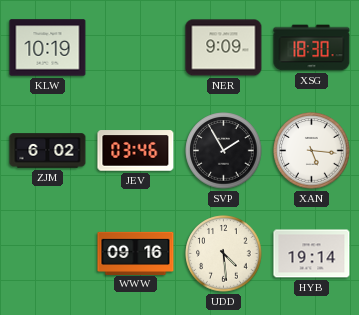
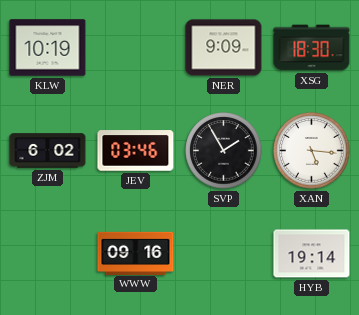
UDD: 4:29 -> none
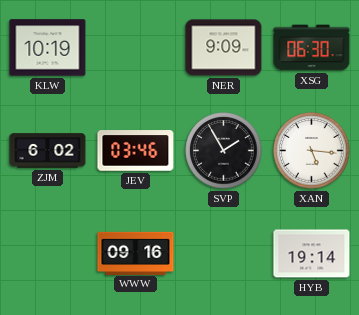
XSG: 18:30 -> 06:30
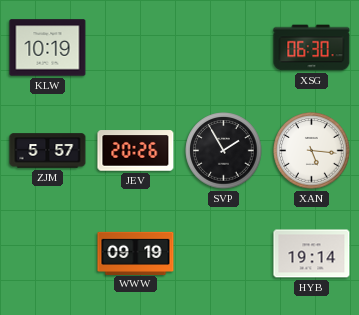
NER: 9:09 -> none
ZJM: 6:02 -> 5:57
JEV: 03:46 -> 20:26
WWW: 09:16 -> 09:19
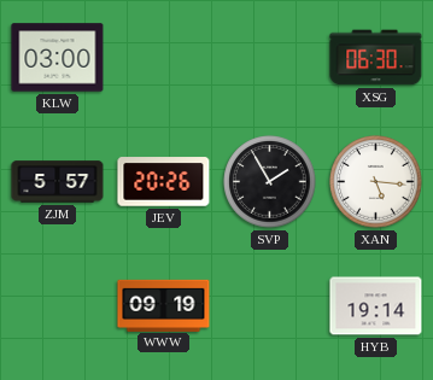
KLW: 10:19 -> 03:00
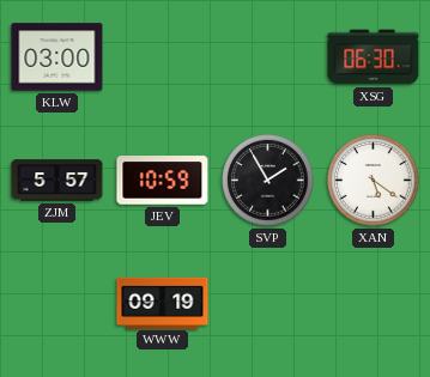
JEV: 20:26 -> 10:59
XAN: 5:16 -> 5:21
HYB: 19:14 -> none
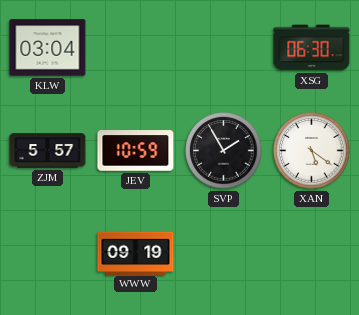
KLW: 03:00 -> 03:04
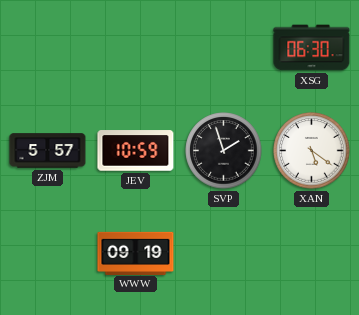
KLW: 03:04 -> none
SVP: 1:55 -> 1:57
